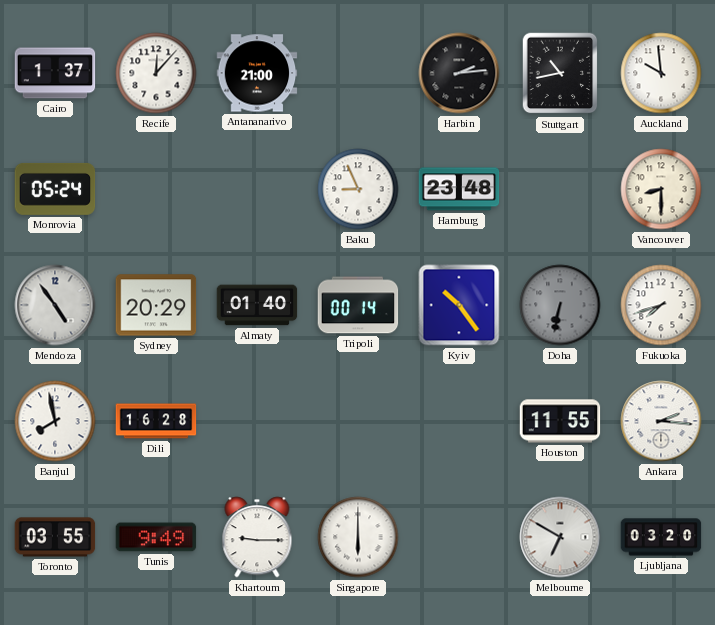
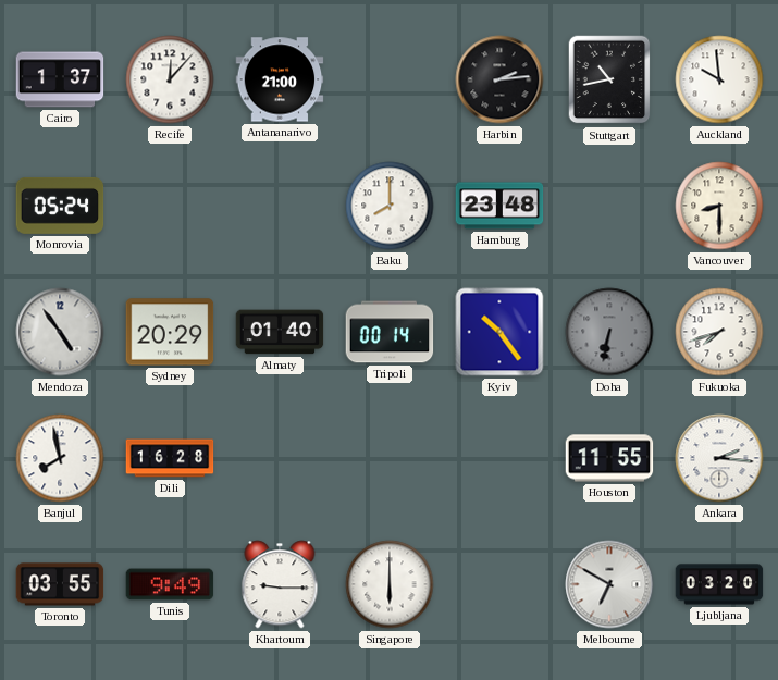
Baku: 8:56 -> 8:00
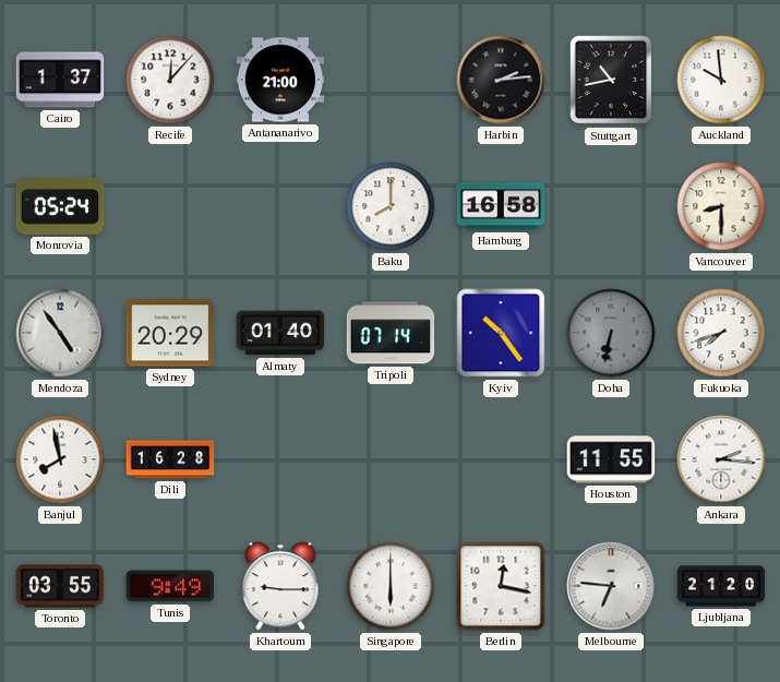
Hamburg: 23:48 -> 16:58
Tripoli: 00:14 -> 07:14
Berlin: none -> 12:17
Melbourne: 6:50 -> 6:46
Ljubljana: 03:20 -> 21:20
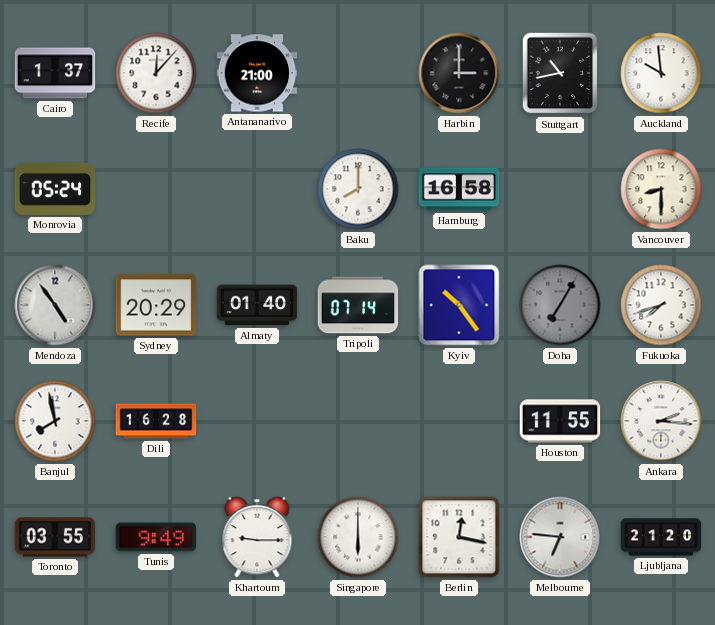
Harbin: 2:14 -> 3:00
Doha: 6:32 -> 7:05
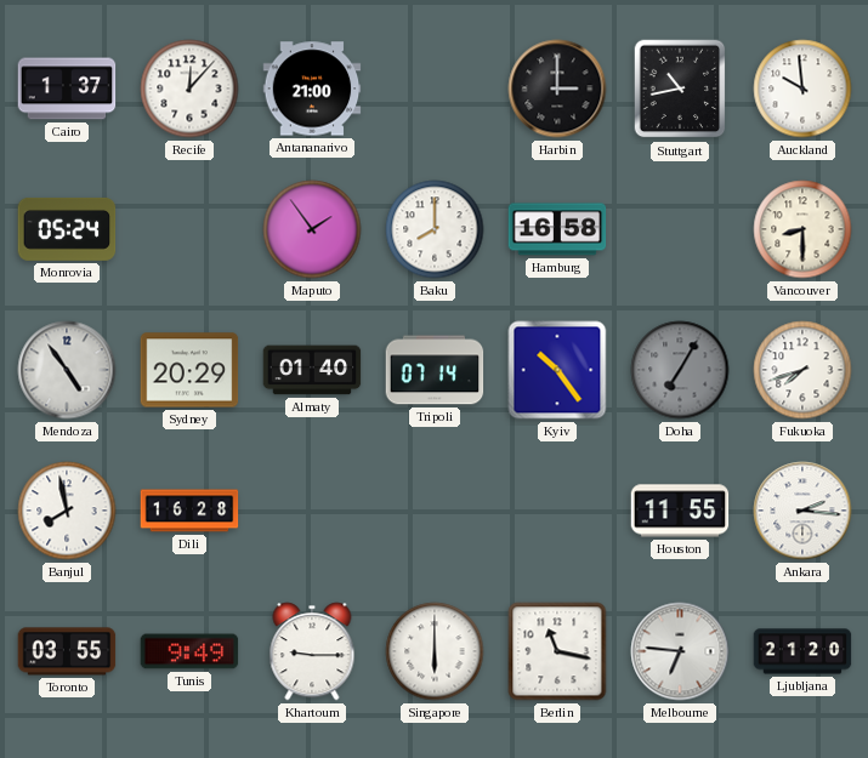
Maputo: none -> 1:54
Berlin: 12:17 -> 11:17
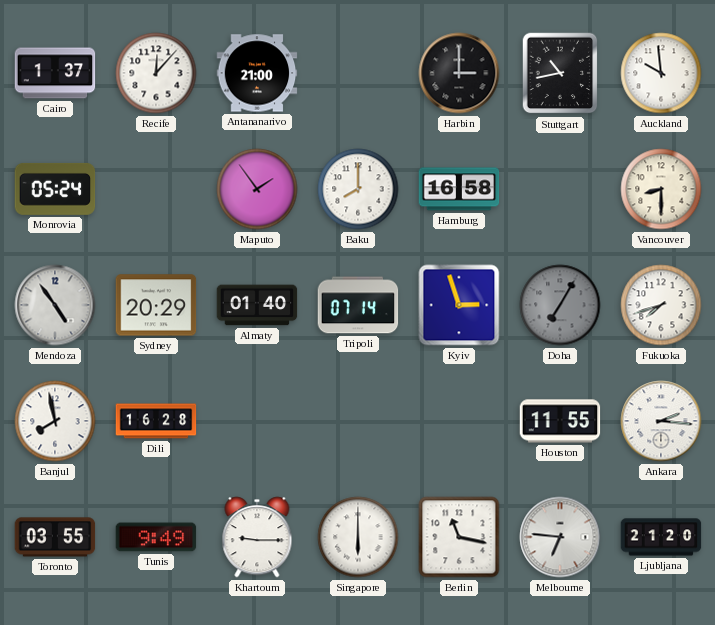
Kyiv: 10:24 -> 2:57
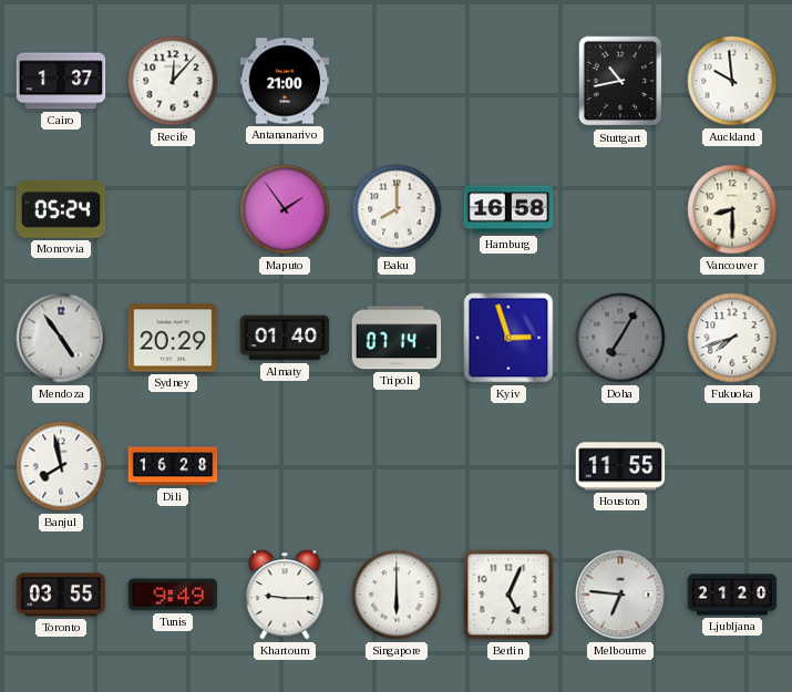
Harbin: 3:00 -> none
Ankara: 2:16 -> none
Berlin: 11:17 -> 5:04
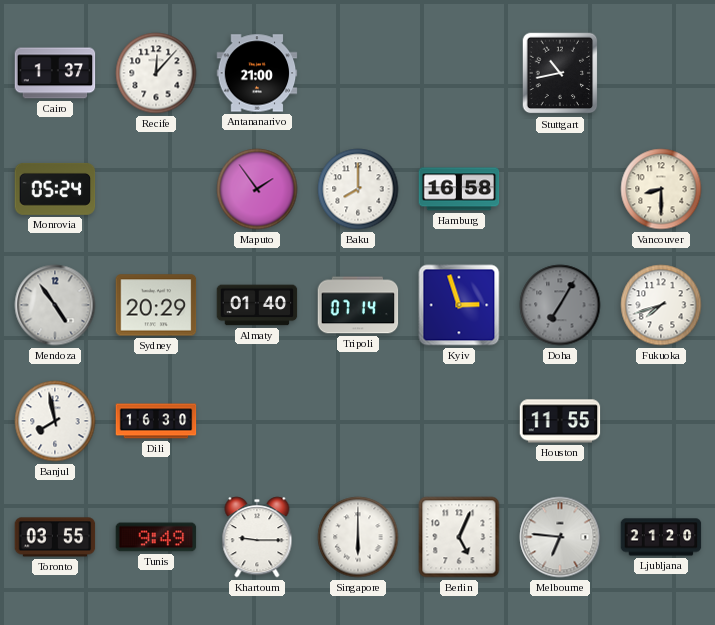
Auckland: 9:59 -> none
Dili: 16:28 -> 16:30
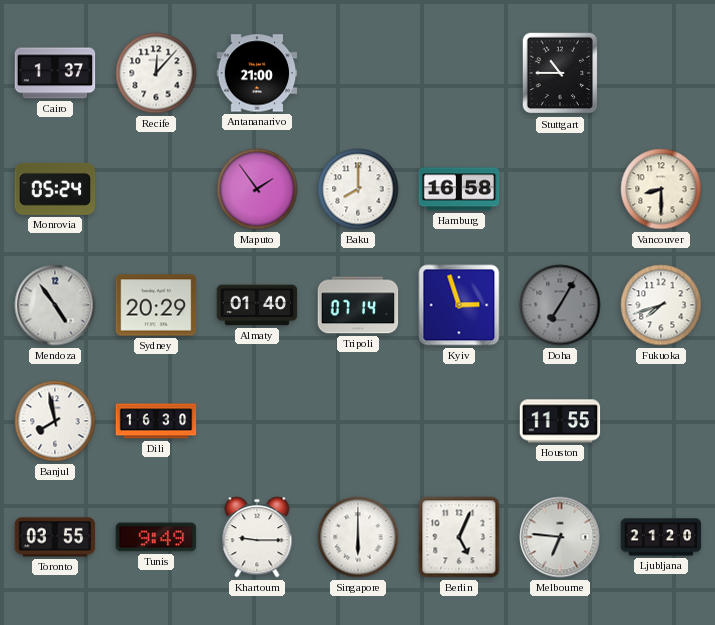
Stuttgart: 10:43 -> 10:45
